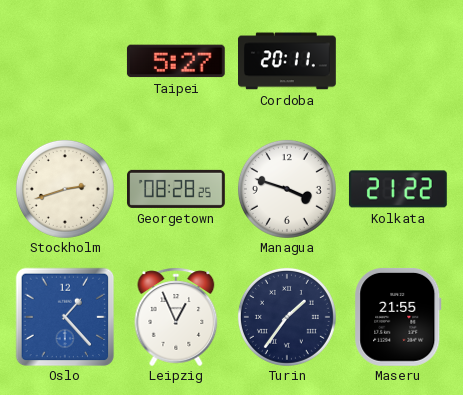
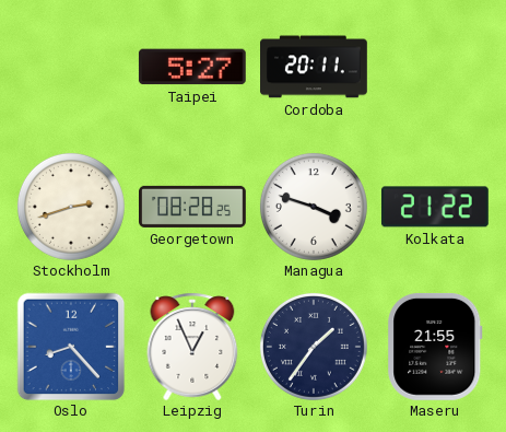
Oslo: 1:23 -> 8:23
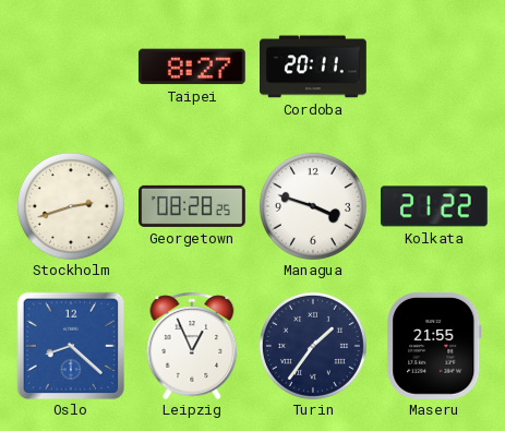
Taipei: 5:27 -> 8:27
Oslo: 8:23 -> 8:22
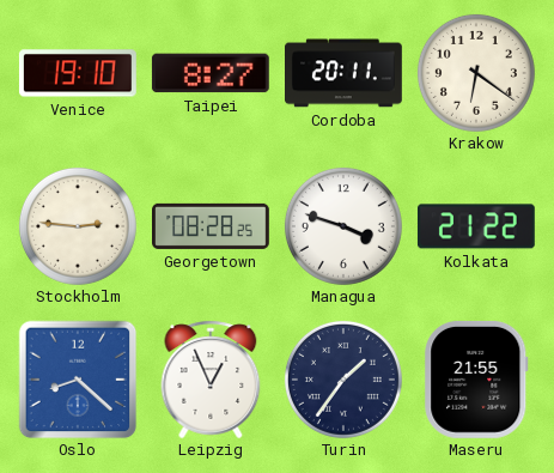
Venice: none -> 19:10
Krakow: none -> 6:21
Stockholm: 2:42 -> 2:46
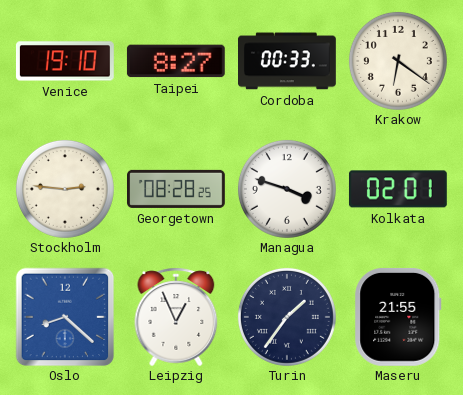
Cordoba: 20:11 -> 00:33
Kolkata: 21:22 -> 02:01
